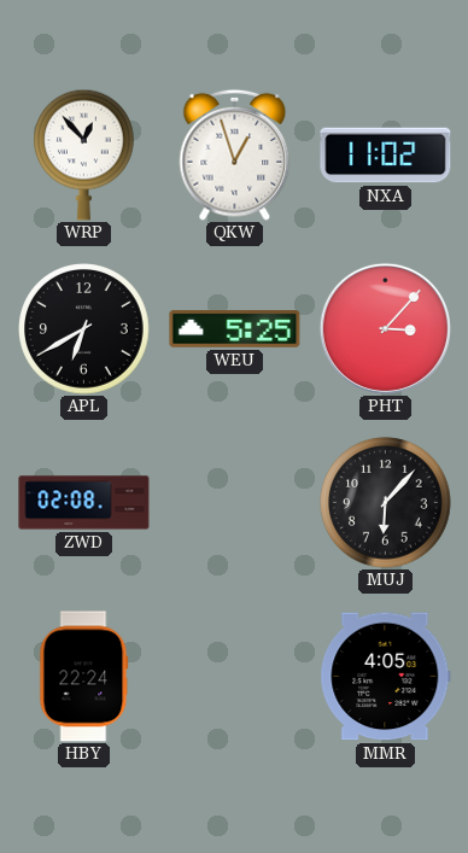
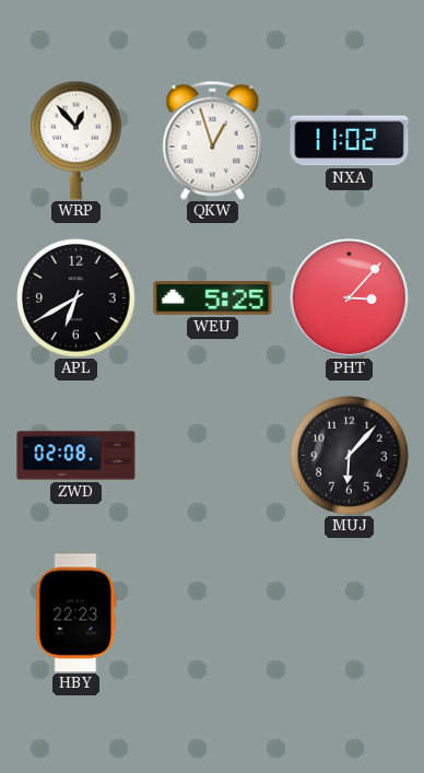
HBY: 22:24 -> 22:23
MMR: 4:05 -> none
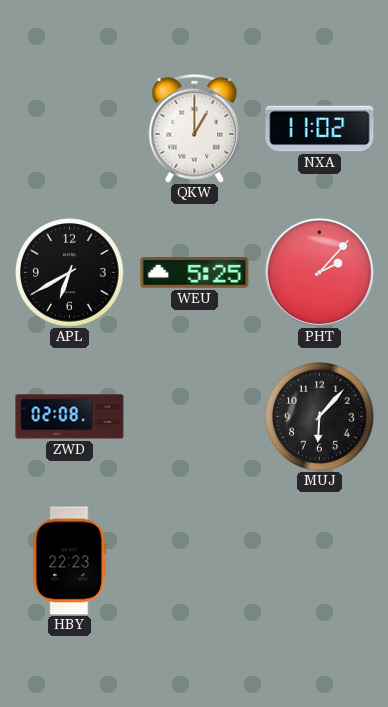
WRP: 12:53 -> none
QKW: 12:57 -> 1:00
PHT: 3:07 -> 2:07
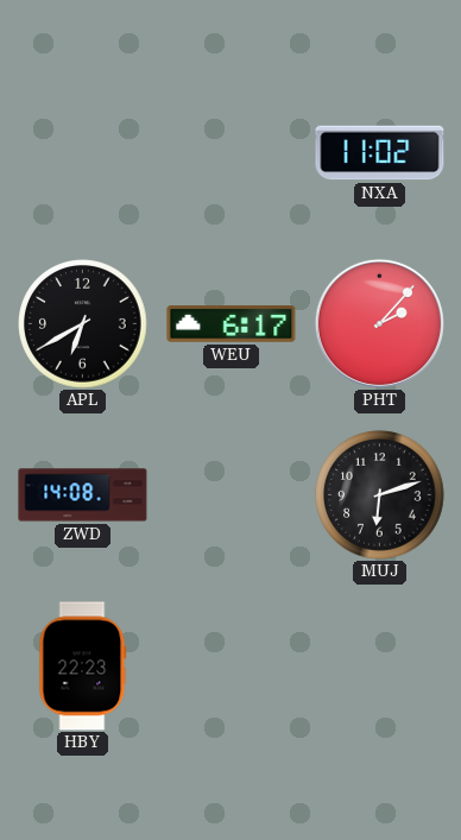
QKW: 1:00 -> none
WEU: 5:25 -> 6:17
ZWD: 02:08 -> 14:08
MUJ: 6:07 -> 6:12
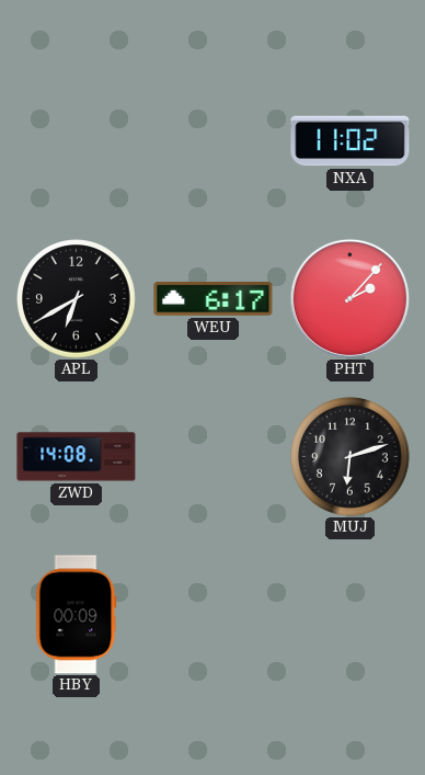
HBY: 22:23 -> 00:09
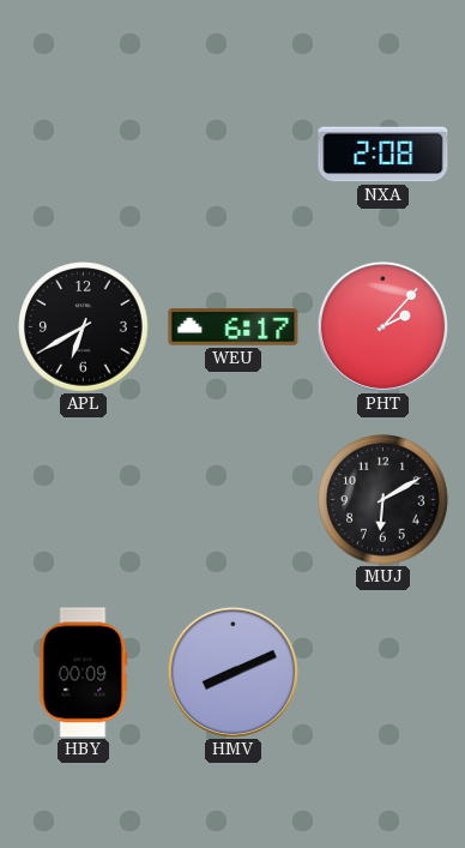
NXA: 11:02 -> 2:08
ZWD: 14:08 -> none
MUJ: 6:12 -> 6:10
HMV: none -> 8:11
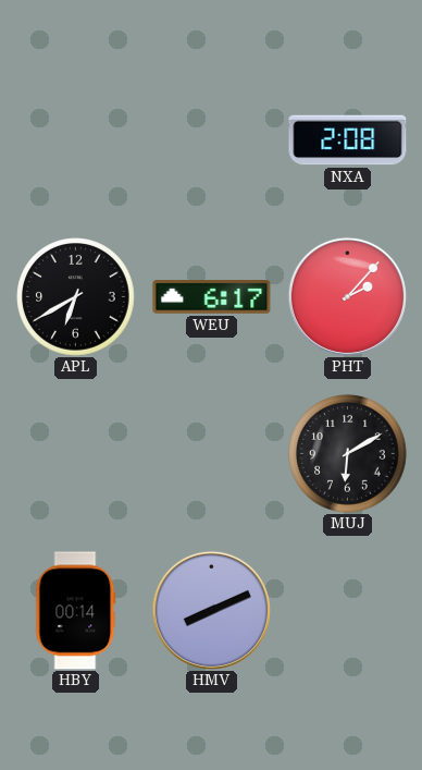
HBY: 00:09 -> 00:14
